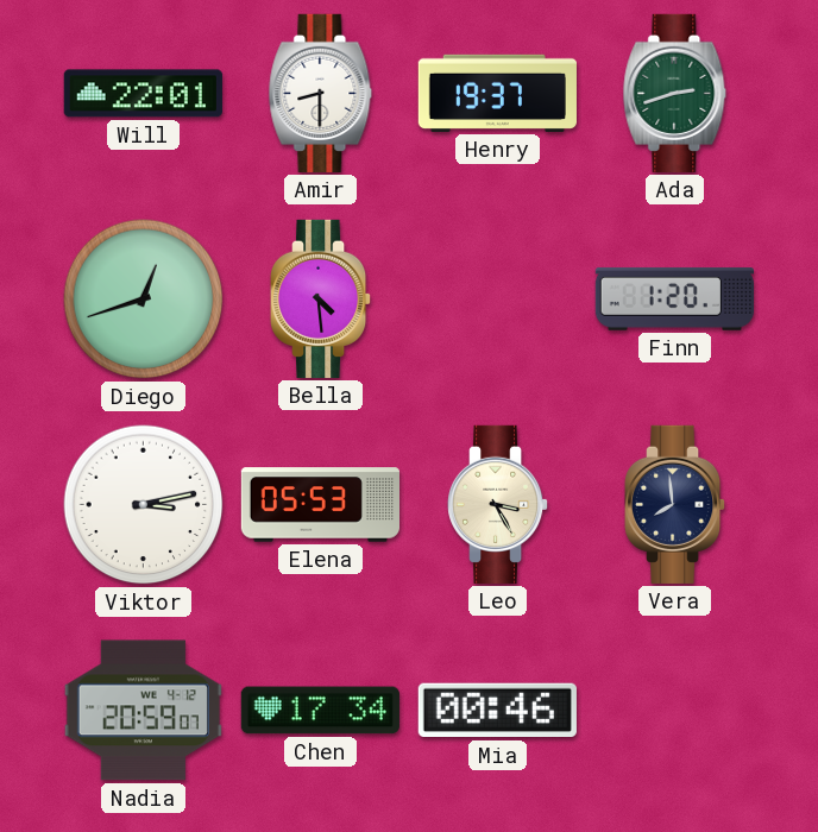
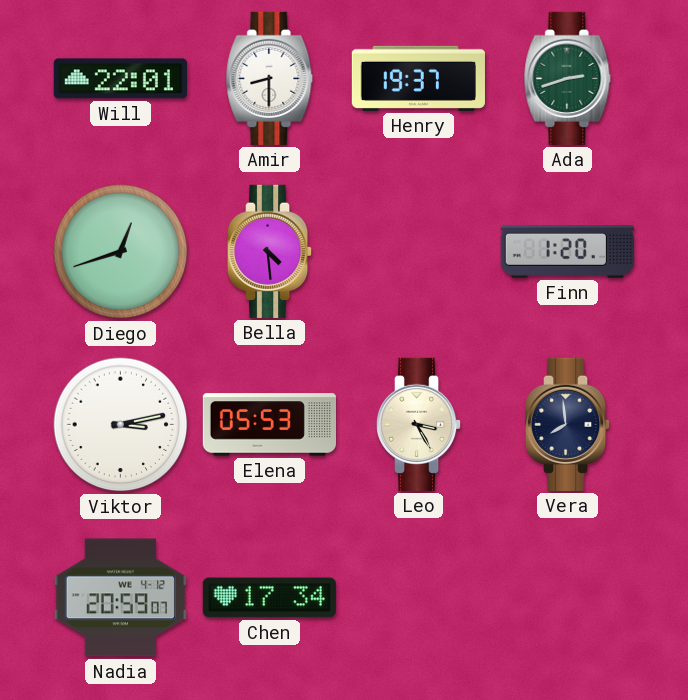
Mia: 00:46 -> none
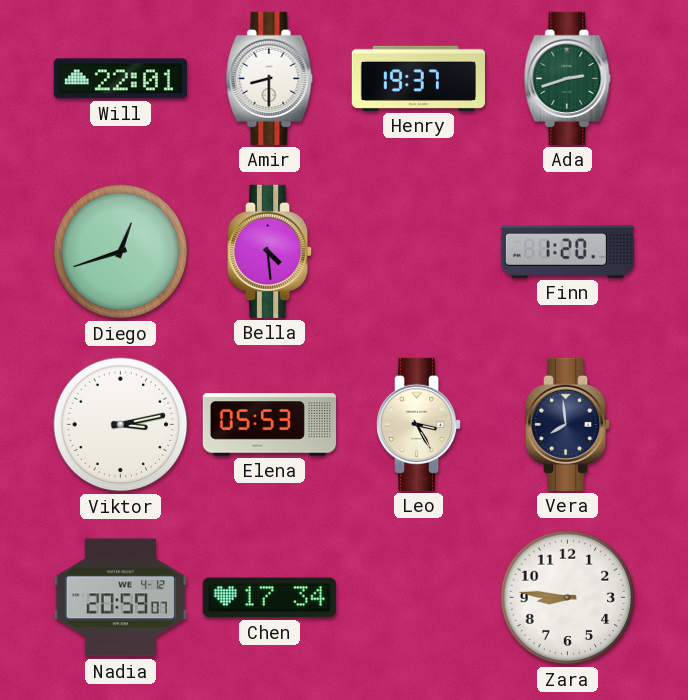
Zara: none -> 8:46
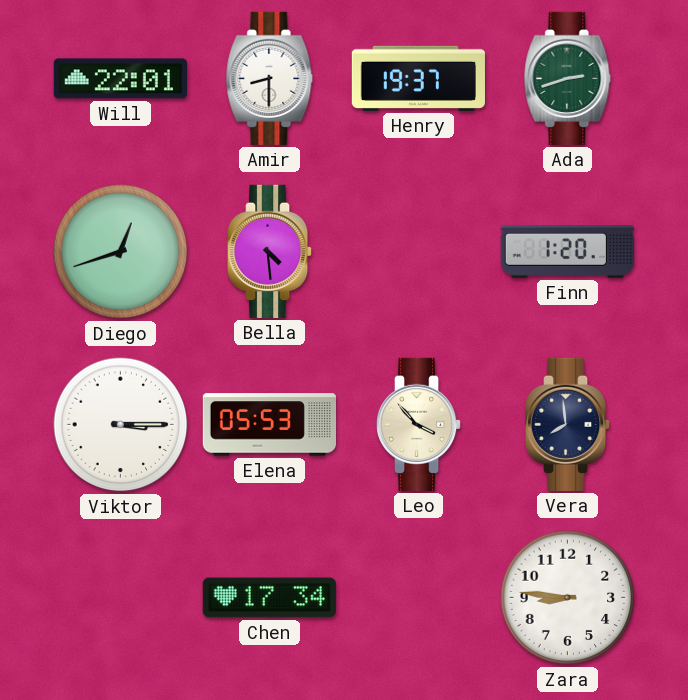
Viktor: 3:13 -> 3:15
Leo: 3:25 -> 3:53
Nadia: 20:59 -> none
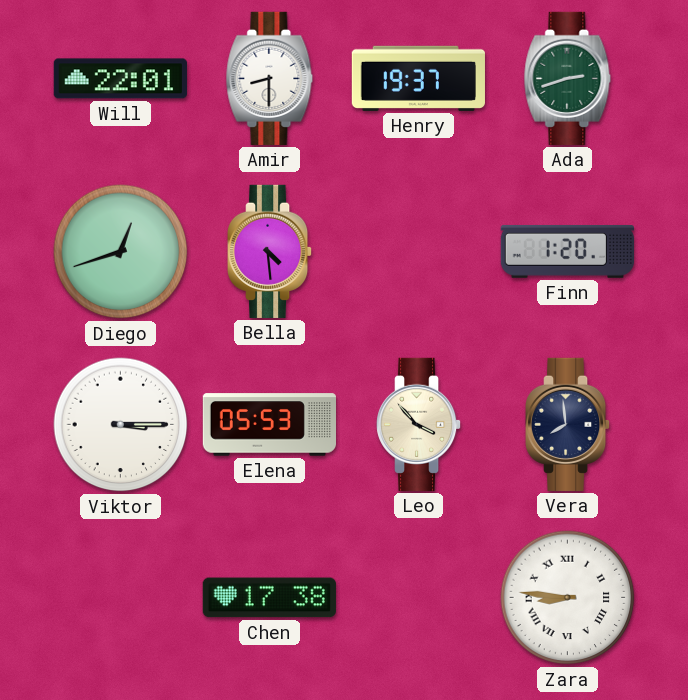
Chen: 17:34 -> 17:38
Zara numerals: Arabic -> Roman
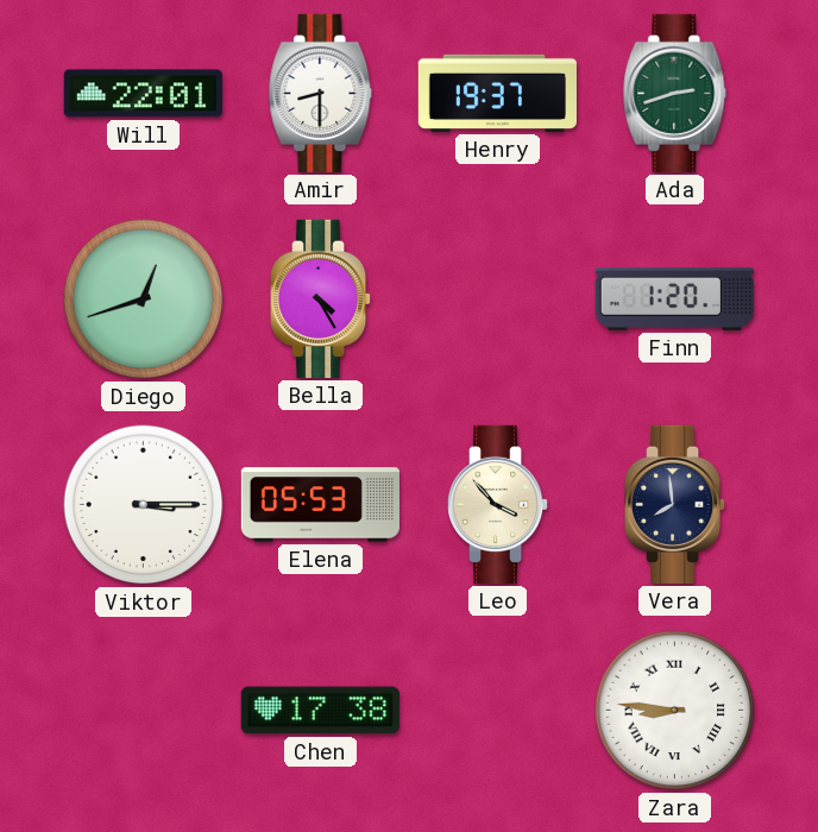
Bella: 4:29 -> 4:25
